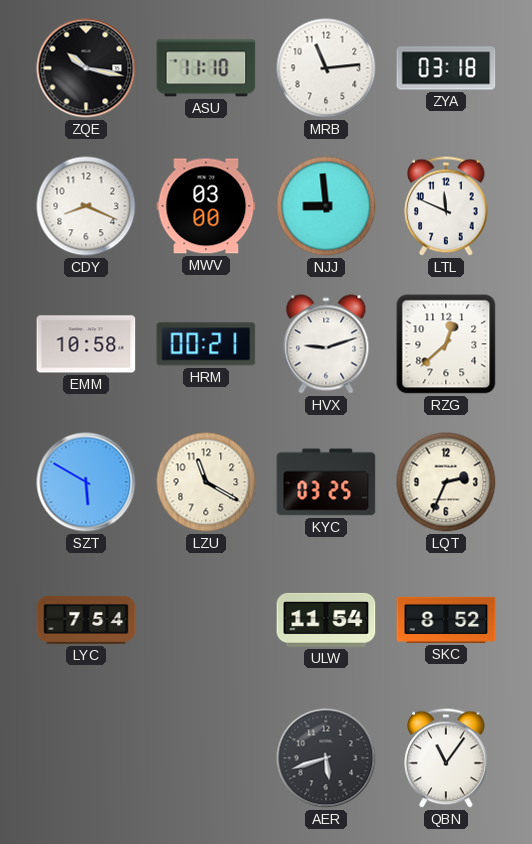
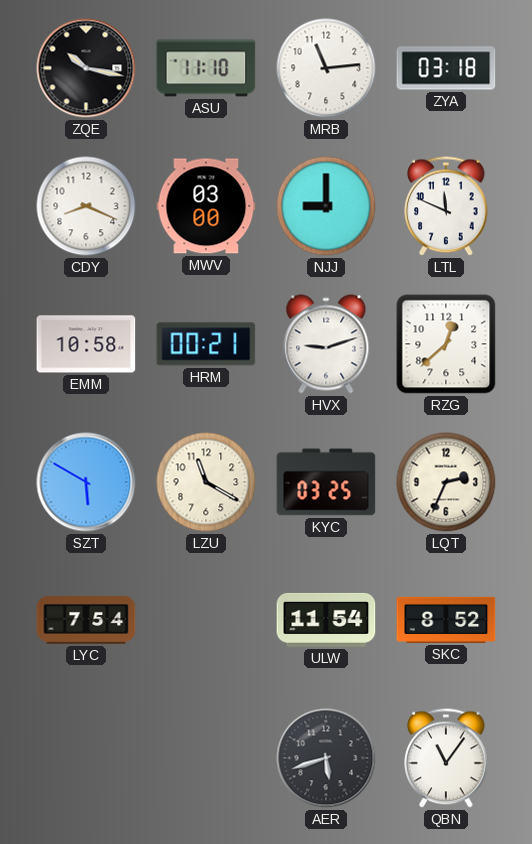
NJJ: 8:59 -> 9:00
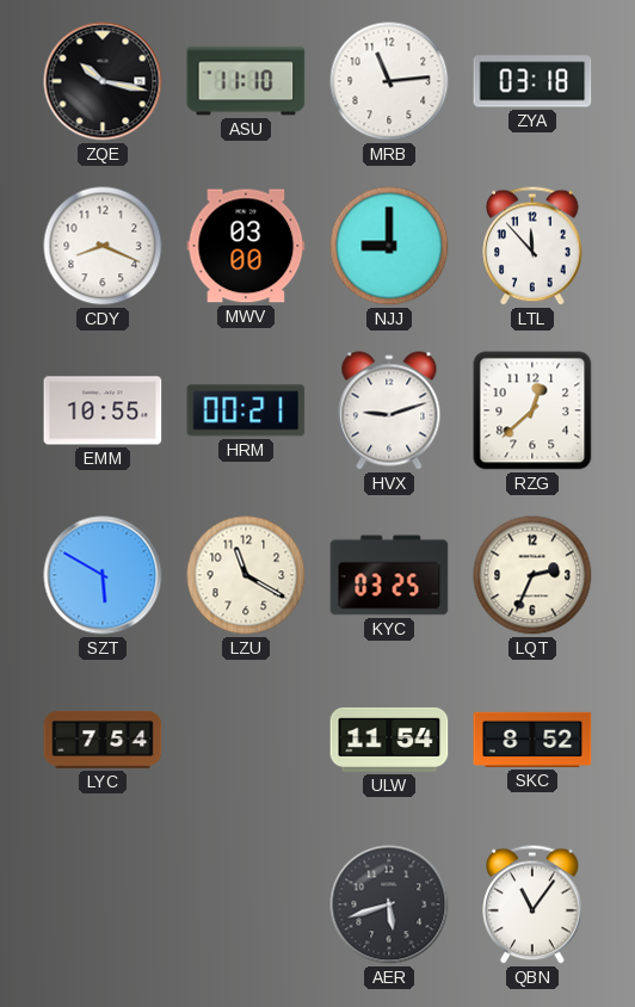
LTL: 11:49 -> 11:53
EMM: 10:58 -> 10:55
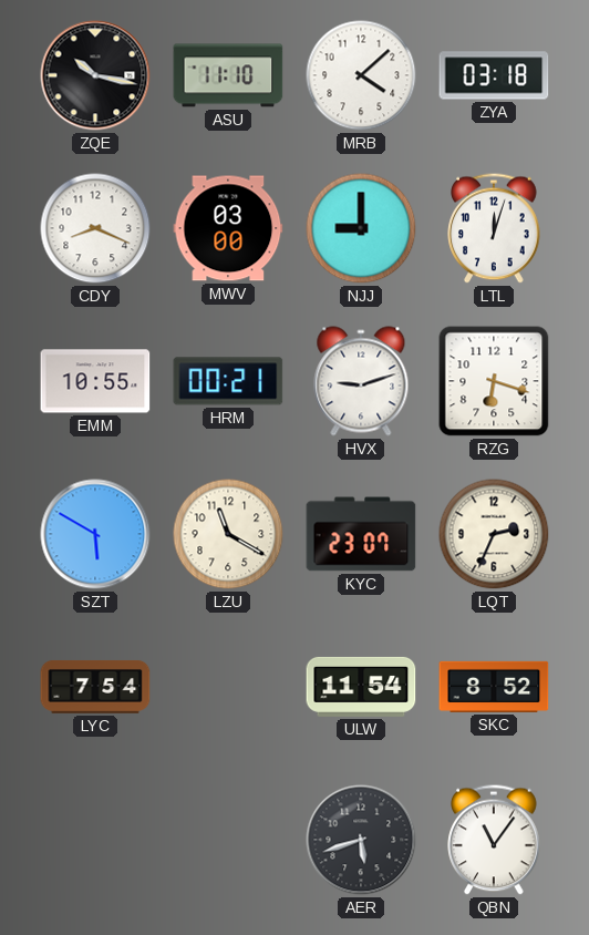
MRB: 11:14 -> 4:08
LTL: 11:53 -> 12:03
RZG: 12:38 -> 6:18
KYC: 03:25 -> 23:07
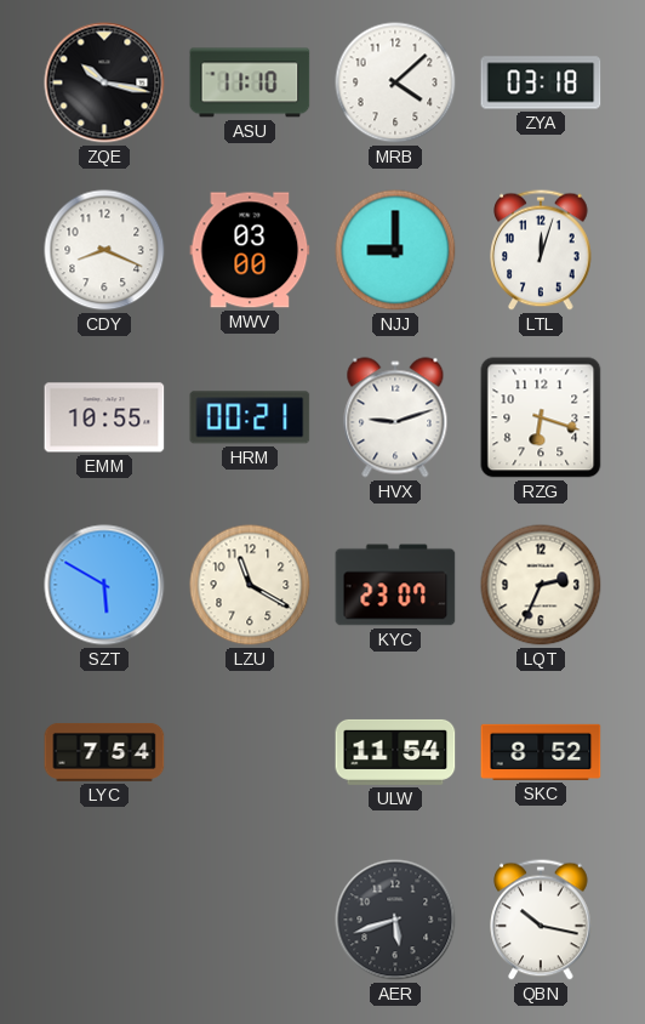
QBN: 11:06 -> 10:17
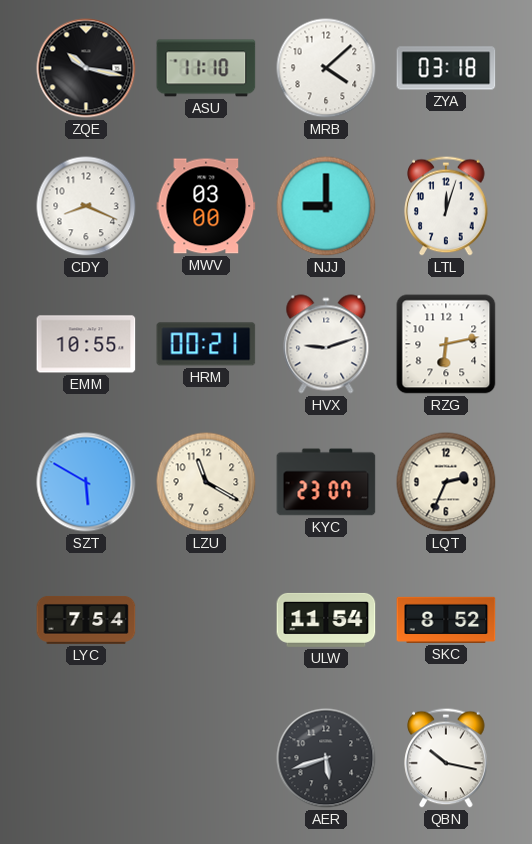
RZG: 6:18 -> 6:13
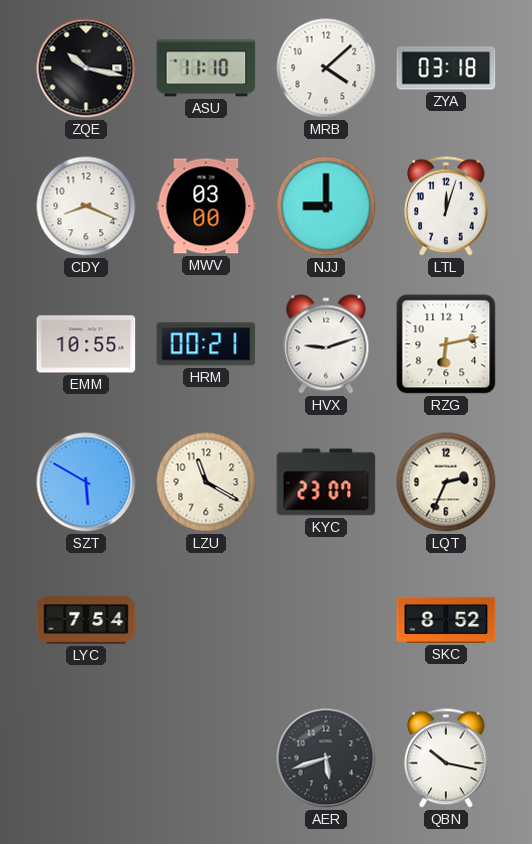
ULW: 11:54 -> none
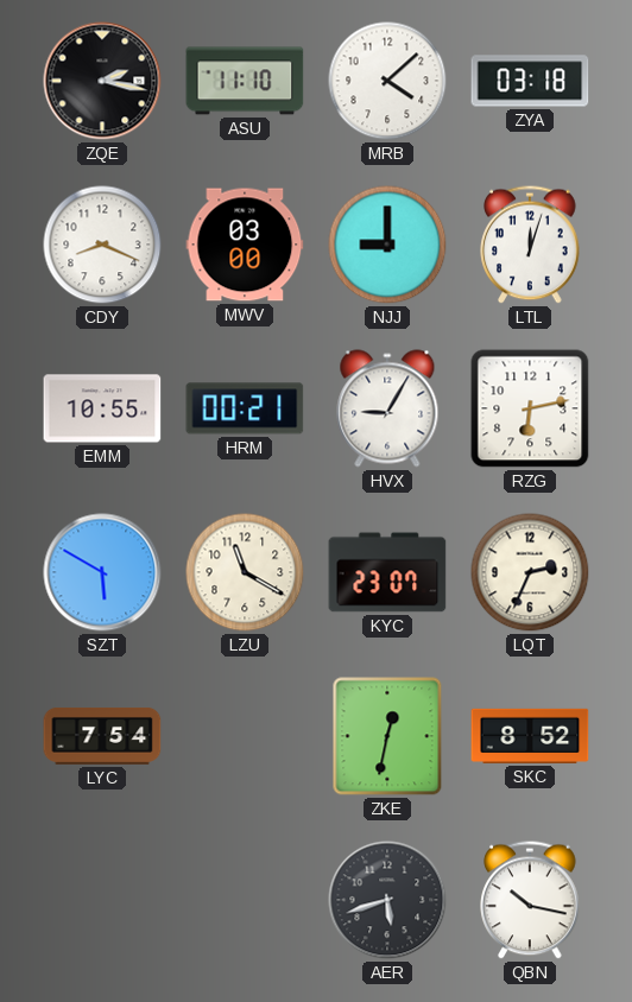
ZQE: 10:17 -> 2:17
HVX: 9:12 -> 9:05
ZKE: none -> 12:32
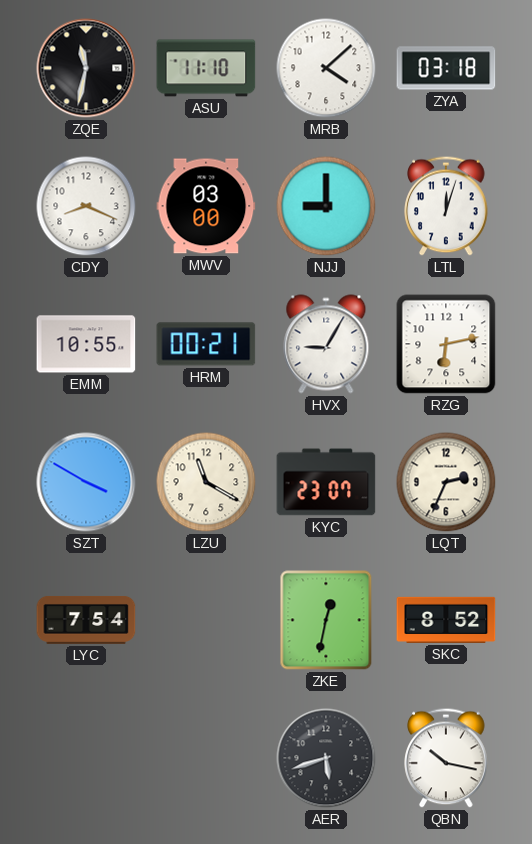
ZQE: 2:17 -> 11:32
SZT: 5:50 -> 3:50
